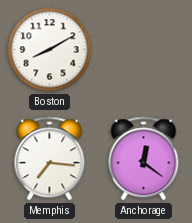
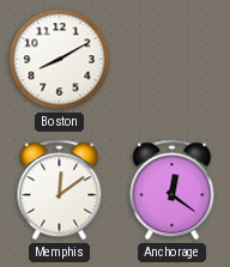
Memphis: 7:16 -> 12:09
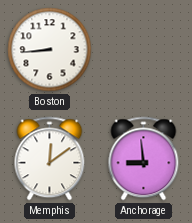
Boston: 8:10 -> 8:44
Anchorage: 12:21 -> 8:59
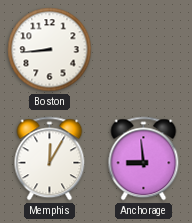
Memphis: 12:09 -> 12:05
